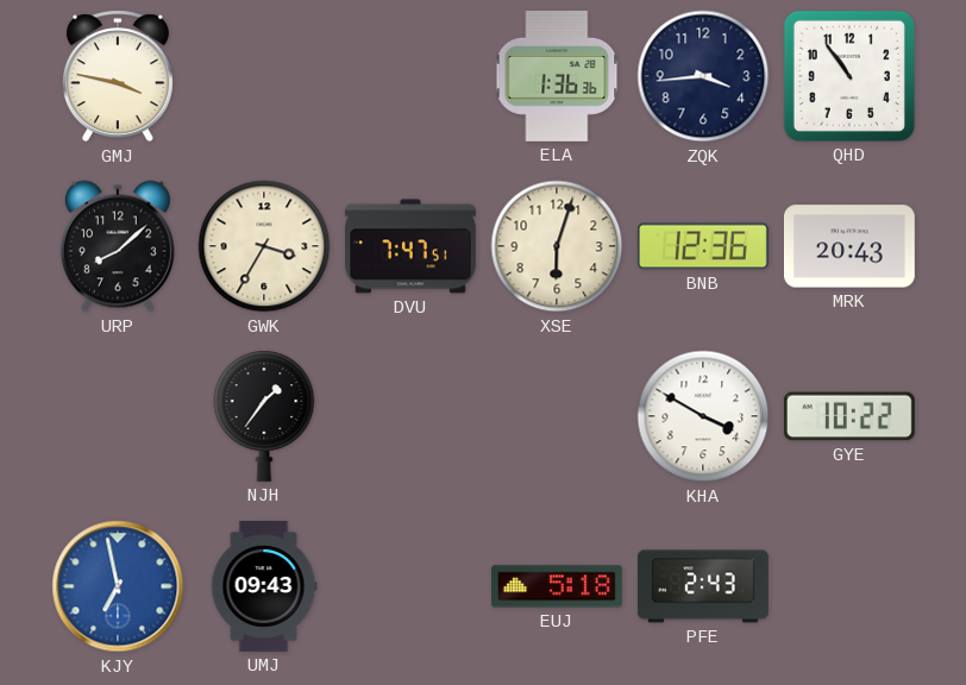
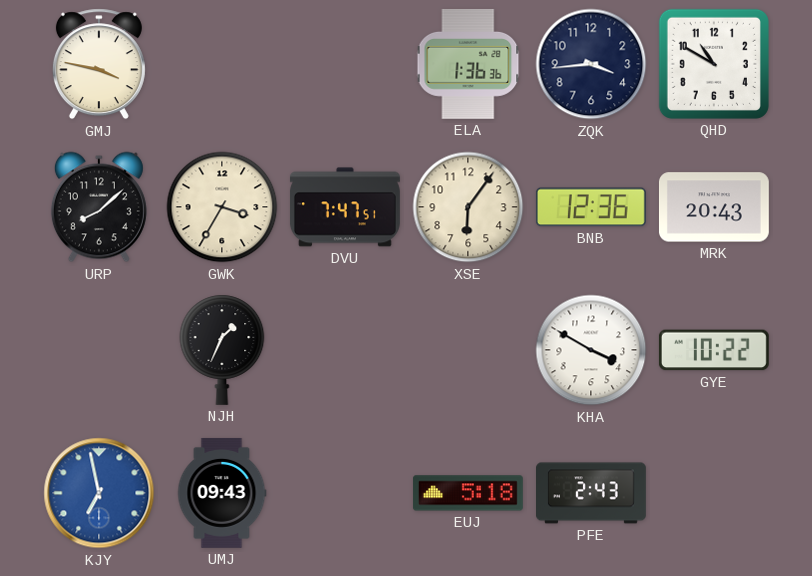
QHD: 10:54 -> 10:50
XSE: 6:03 -> 6:06
NJH: 1:36 -> 1:34
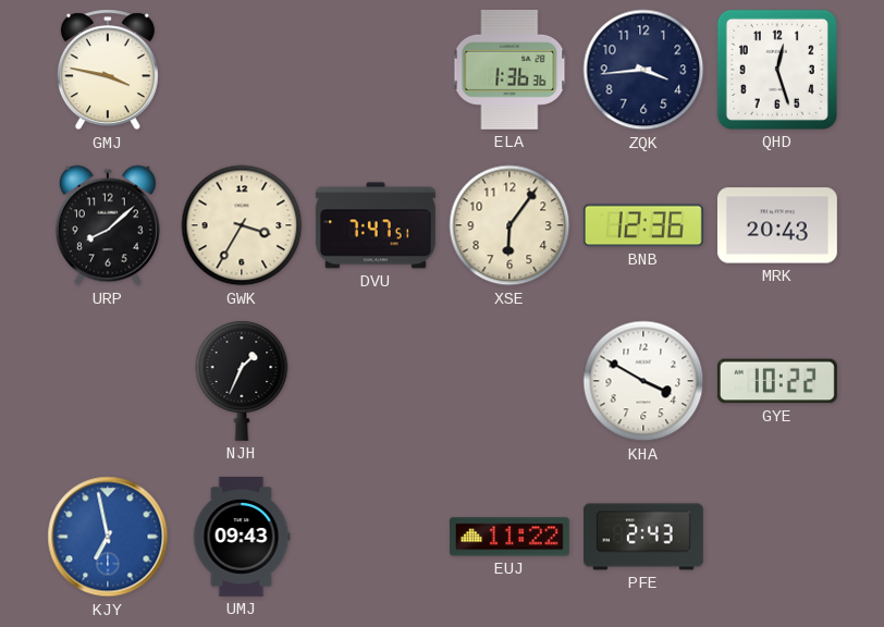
QHD: 10:50 -> 12:27
EUJ: 5:18 -> 11:22
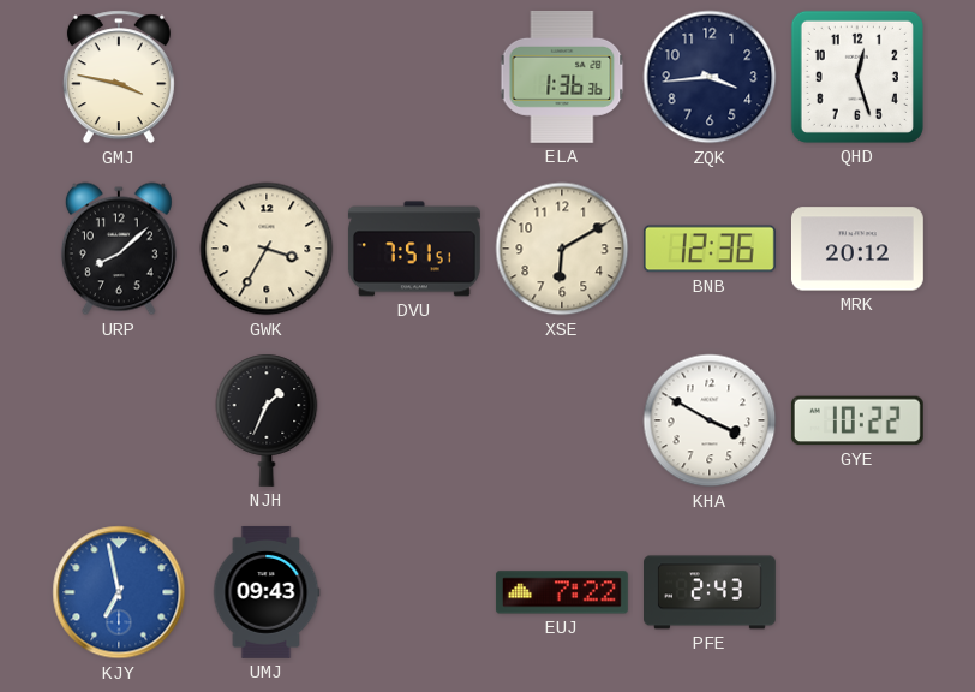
DVU: 7:47 -> 7:51
XSE: 6:06 -> 6:10
MRK: 20:43 -> 20:12
EUJ: 11:22 -> 7:22
